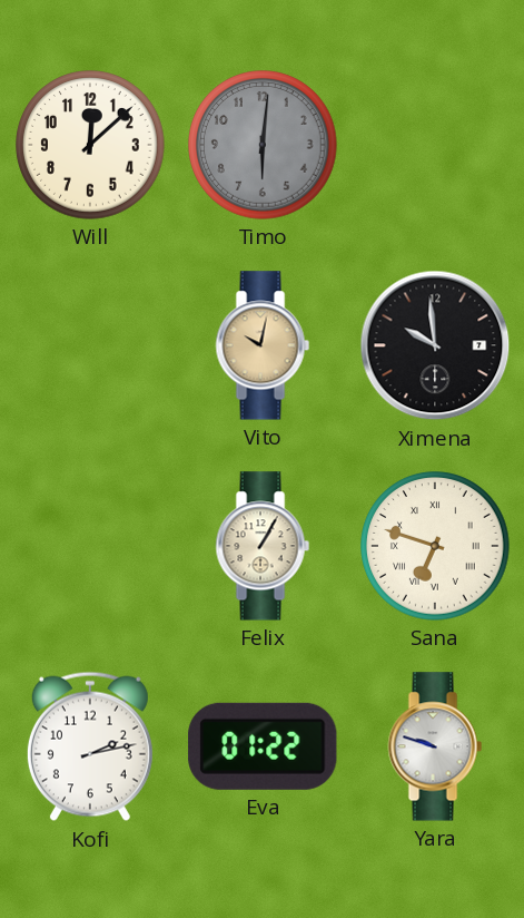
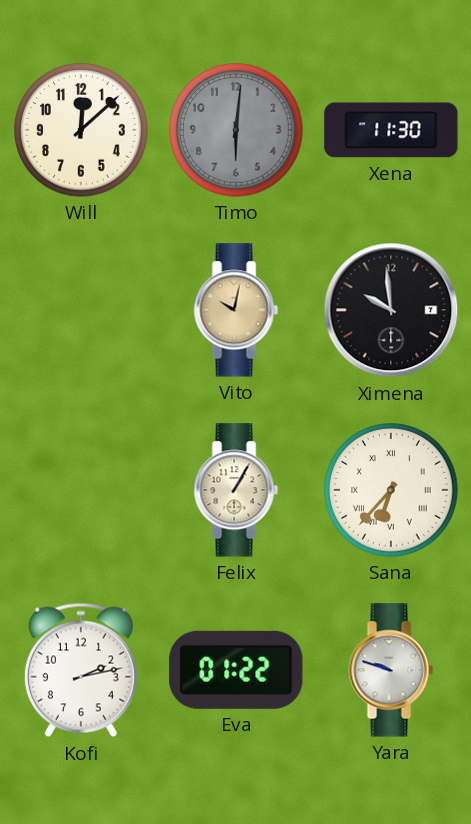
Xena: none -> 11:30
Sana: 6:48 -> 6:37
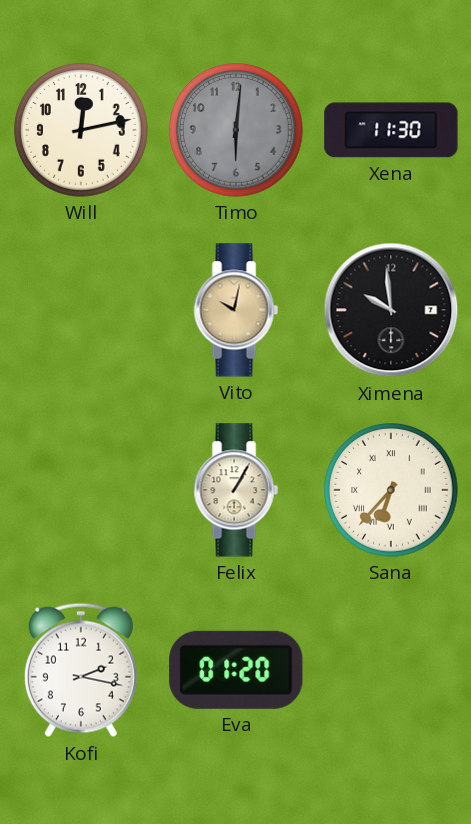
Will: 12:08 -> 12:13
Kofi: 2:13 -> 2:17
Eva: 01:22 -> 01:20
Yara: 9:48 -> none
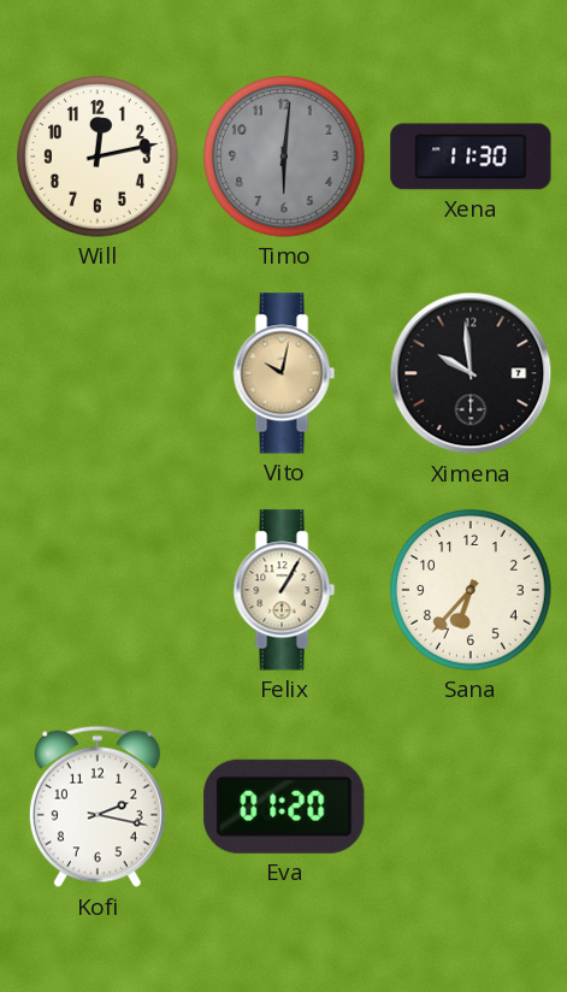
Sana numerals: Roman -> Arabic
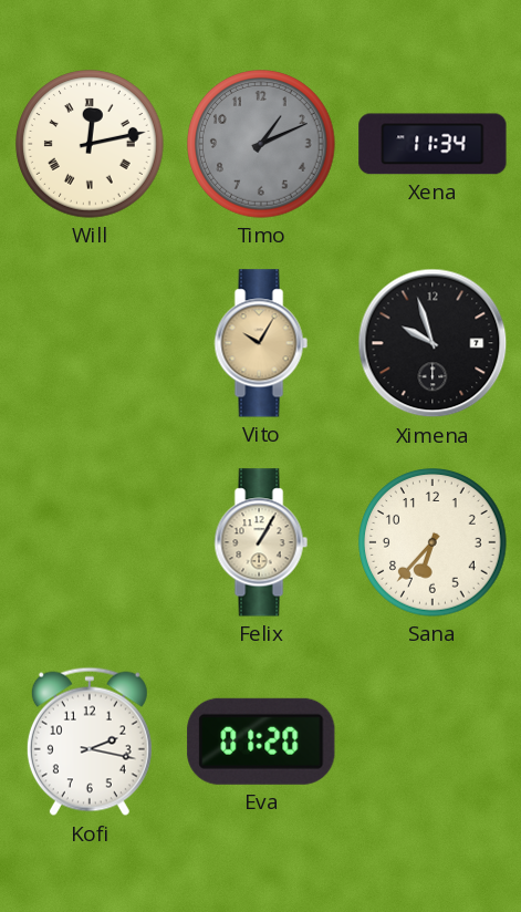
Will numerals: Arabic -> Roman
Timo: 6:01 -> 1:11
Xena: 11:30 -> 11:34
Vito: 10:02 -> 10:05
Ximena: 9:59 -> 9:57
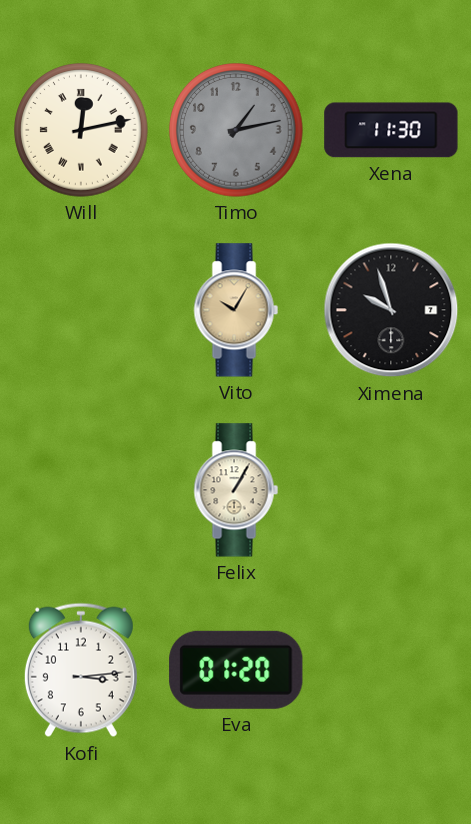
Timo: 1:11 -> 1:13
Xena: 11:34 -> 11:30
Sana: 6:37 -> none
Kofi: 2:17 -> 3:14
